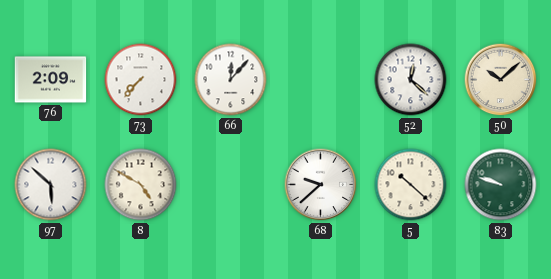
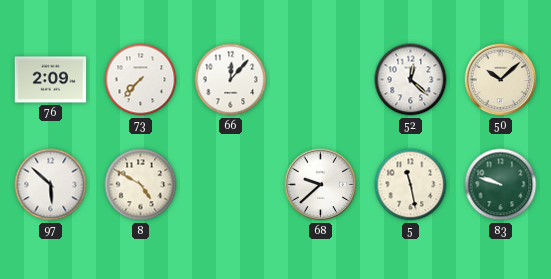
5: 10:22 -> 11:28
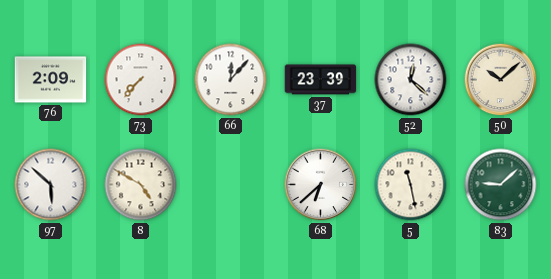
37: none -> 23:39
68: 9:38 -> 6:38
83: 9:48 -> 9:08
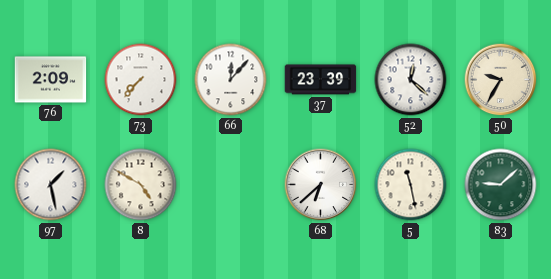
50: 10:08 -> 9:35
97: 5:52 -> 1:28
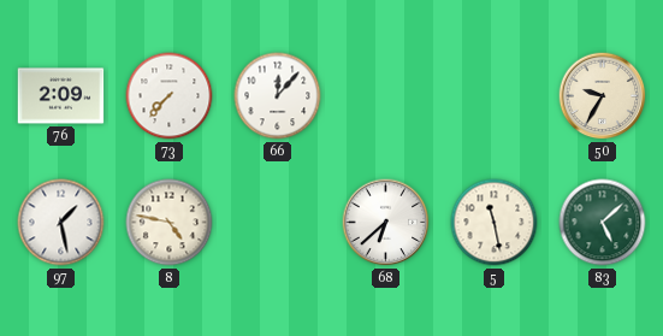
37: 23:39 -> none
52: 12:22 -> none
8: 4:50 -> 4:47
83: 9:08 -> 5:08
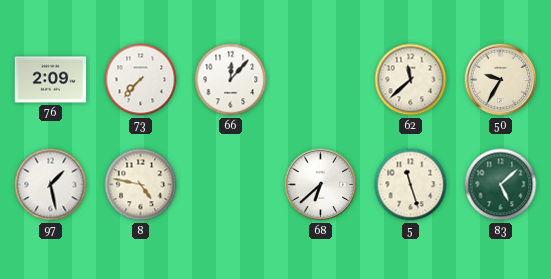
62: none -> 11:38
5: 11:28 -> 11:27
